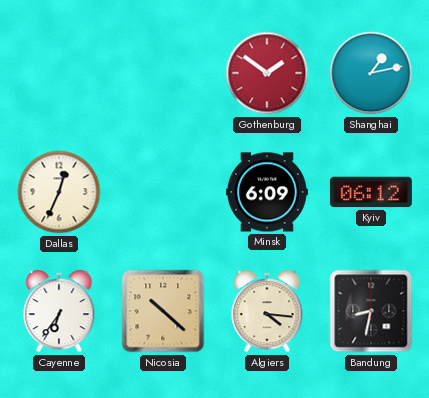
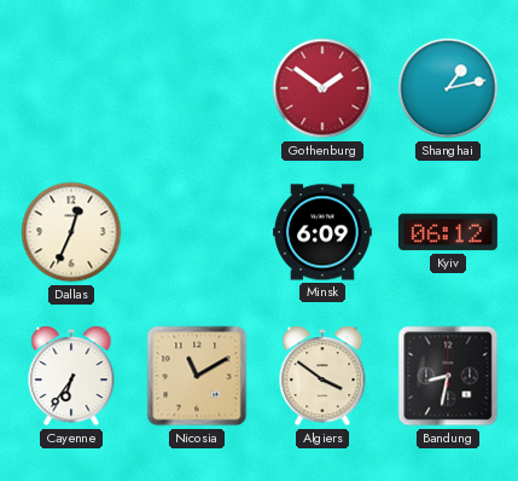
Nicosia: 10:22 -> 11:10
Algiers: 4:16 -> 3:51
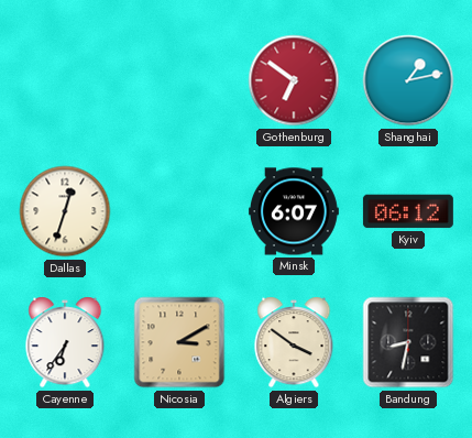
Gothenburg: 1:51 -> 6:51
Dallas: 12:34 -> 12:33
Minsk: 6:09 -> 6:07
Nicosia: 11:10 -> 3:10
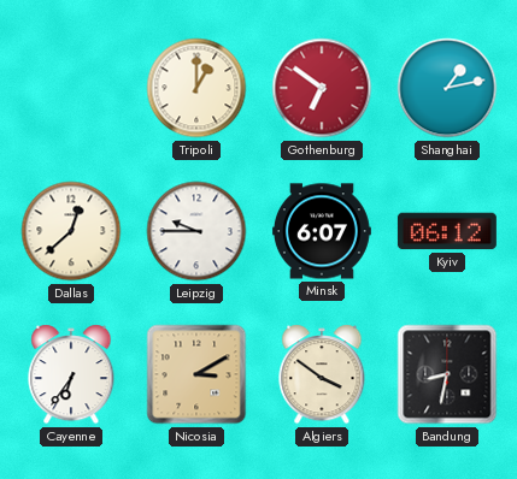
Tripoli: none -> 1:00
Dallas: 12:33 -> 12:38
Leipzig: none -> 9:45
